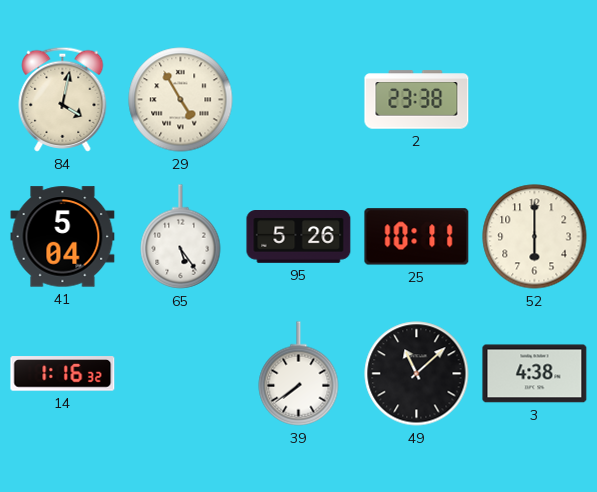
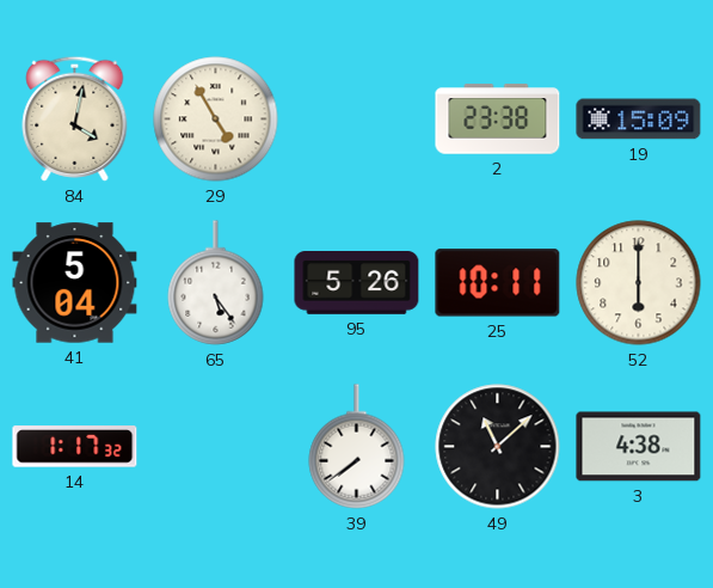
19: none -> 15:09
14: 1:16 -> 1:17
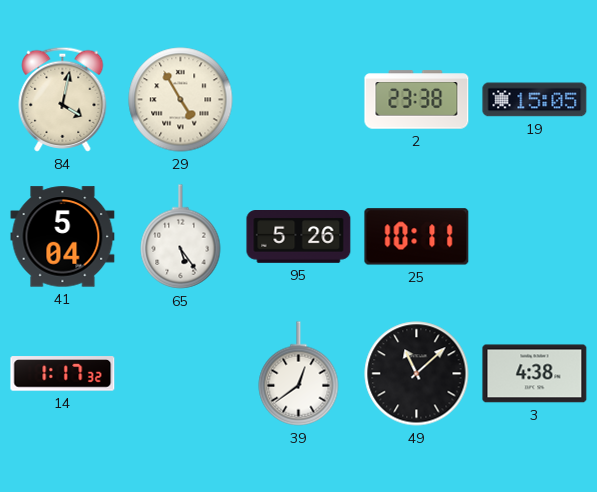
19: 15:09 -> 15:05
52: 6:00 -> none
39: 7:39 -> 12:39
